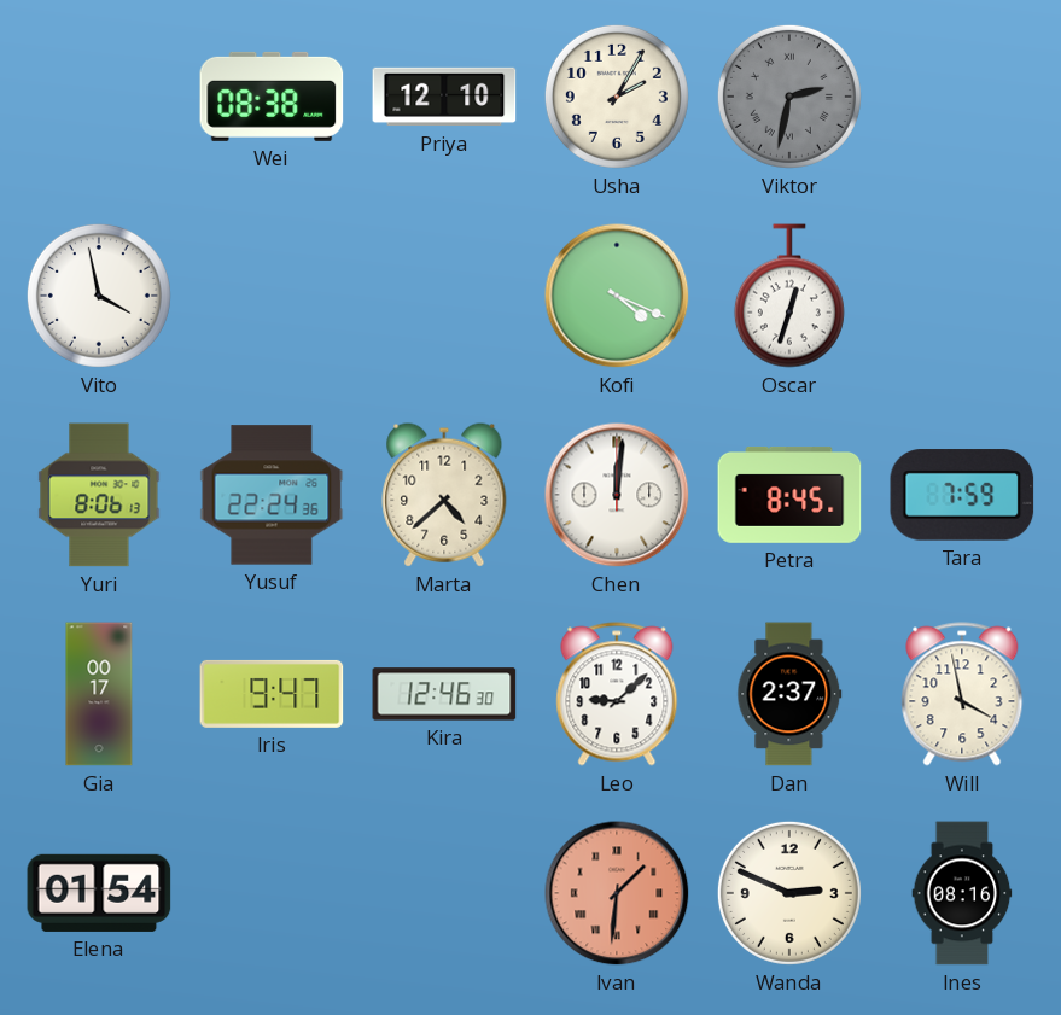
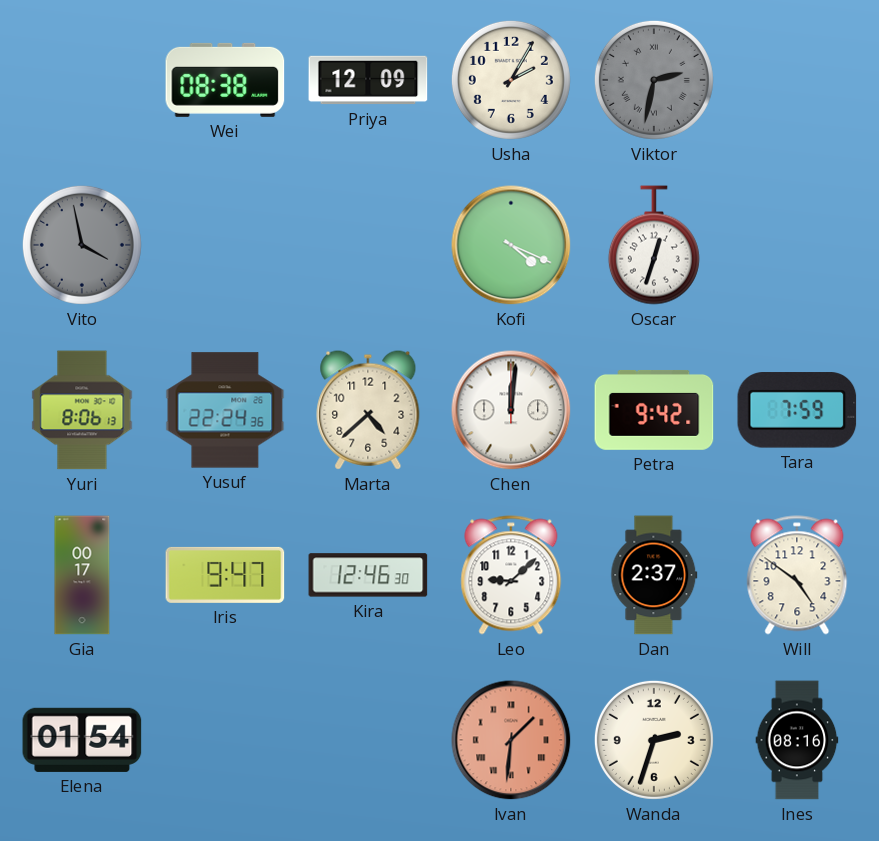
Priya: 12:10 -> 12:09
Vito dial: white -> grey
Petra: 8:45 -> 9:42
Will: 3:58 -> 4:51
Wanda: 2:49 -> 2:33
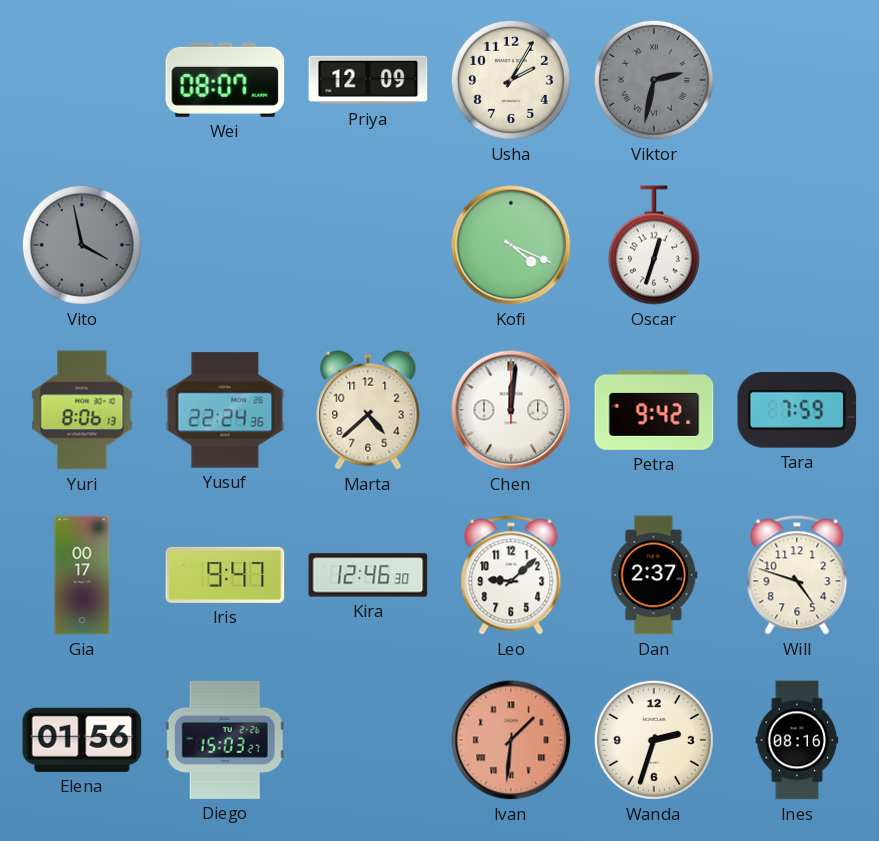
Wei: 08:38 -> 08:07
Will: 4:51 -> 4:48
Elena: 01:54 -> 01:56
Diego: none -> 15:03
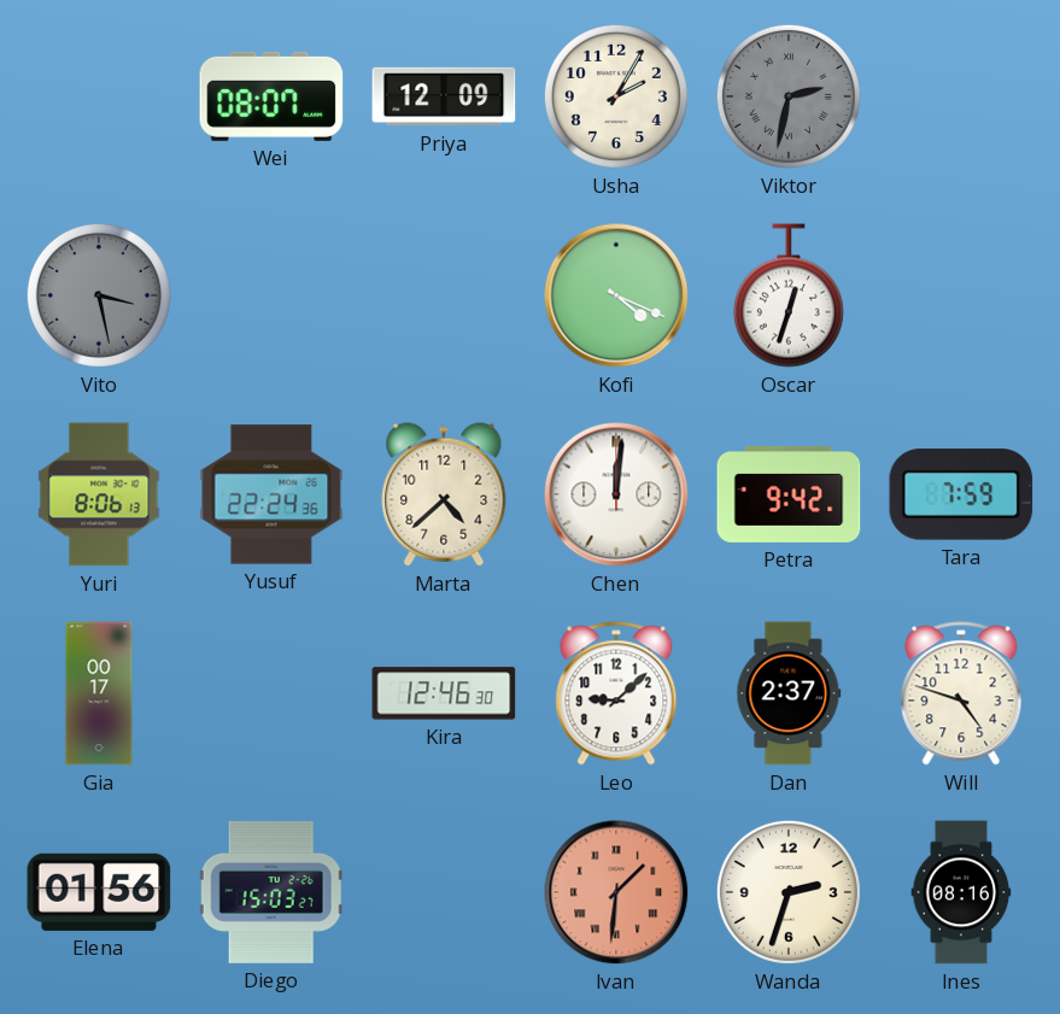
Vito: 3:58 -> 3:28
Iris: 9:47 -> none
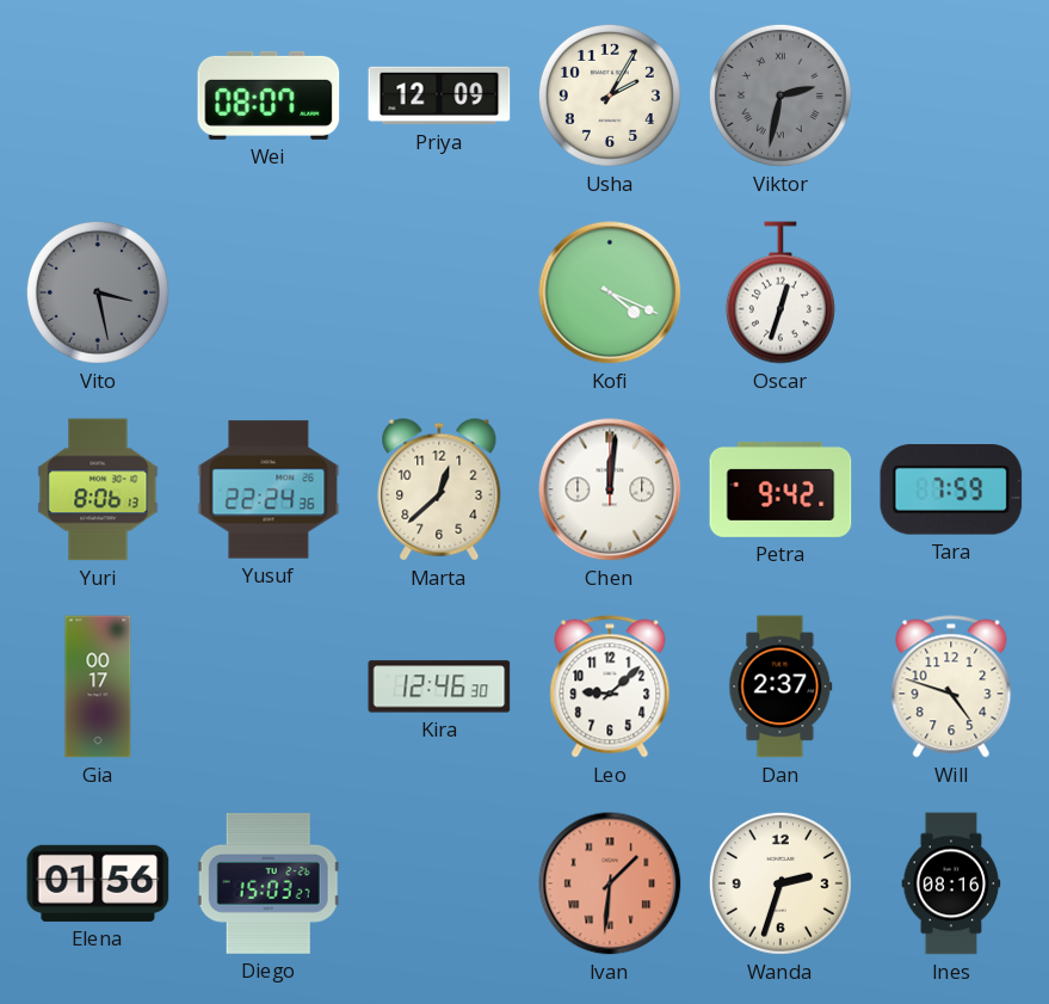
Marta: 4:38 -> 12:38
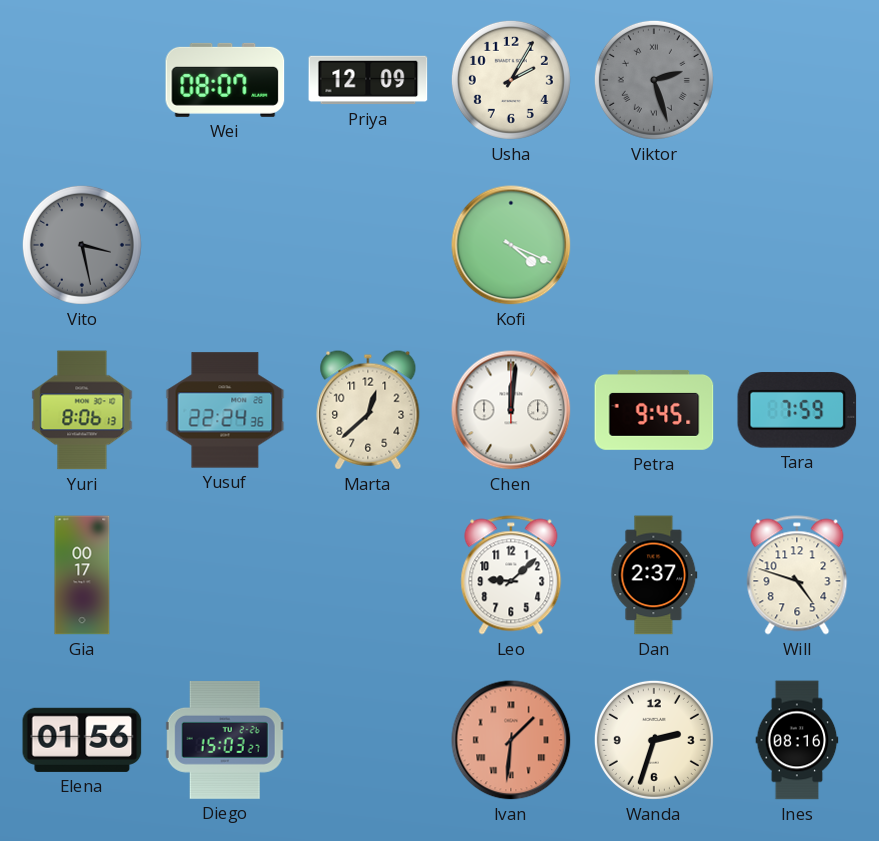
Viktor: 2:32 -> 2:27
Oscar: 12:33 -> none
Petra: 9:42 -> 9:45
Kira: 12:46 -> none
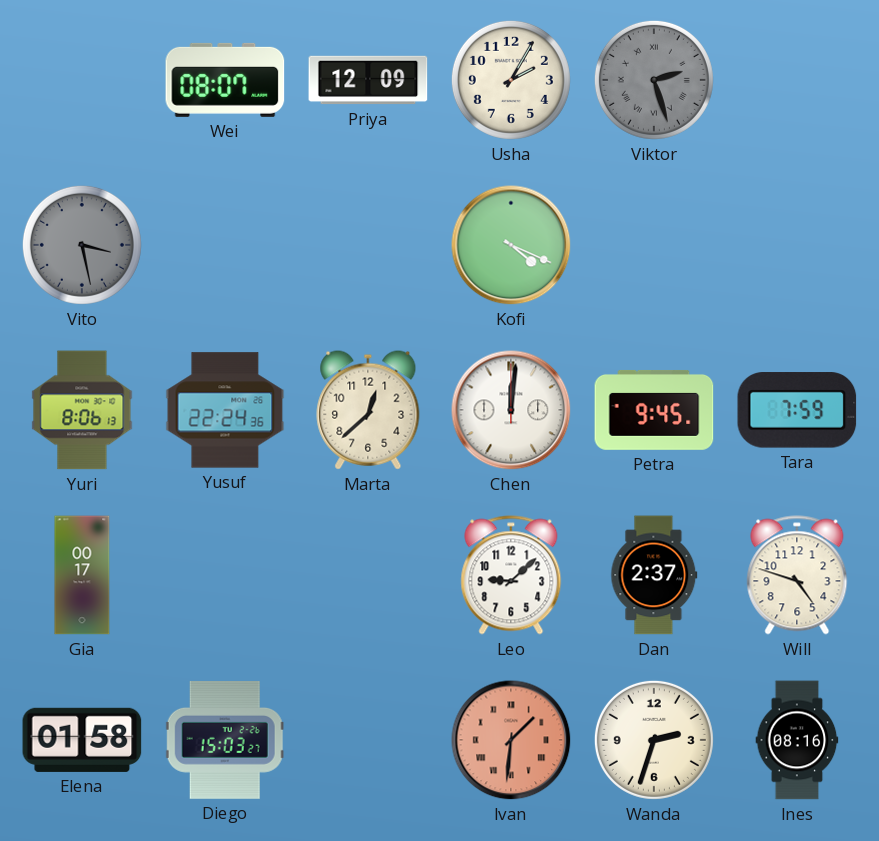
Elena: 01:56 -> 01:58
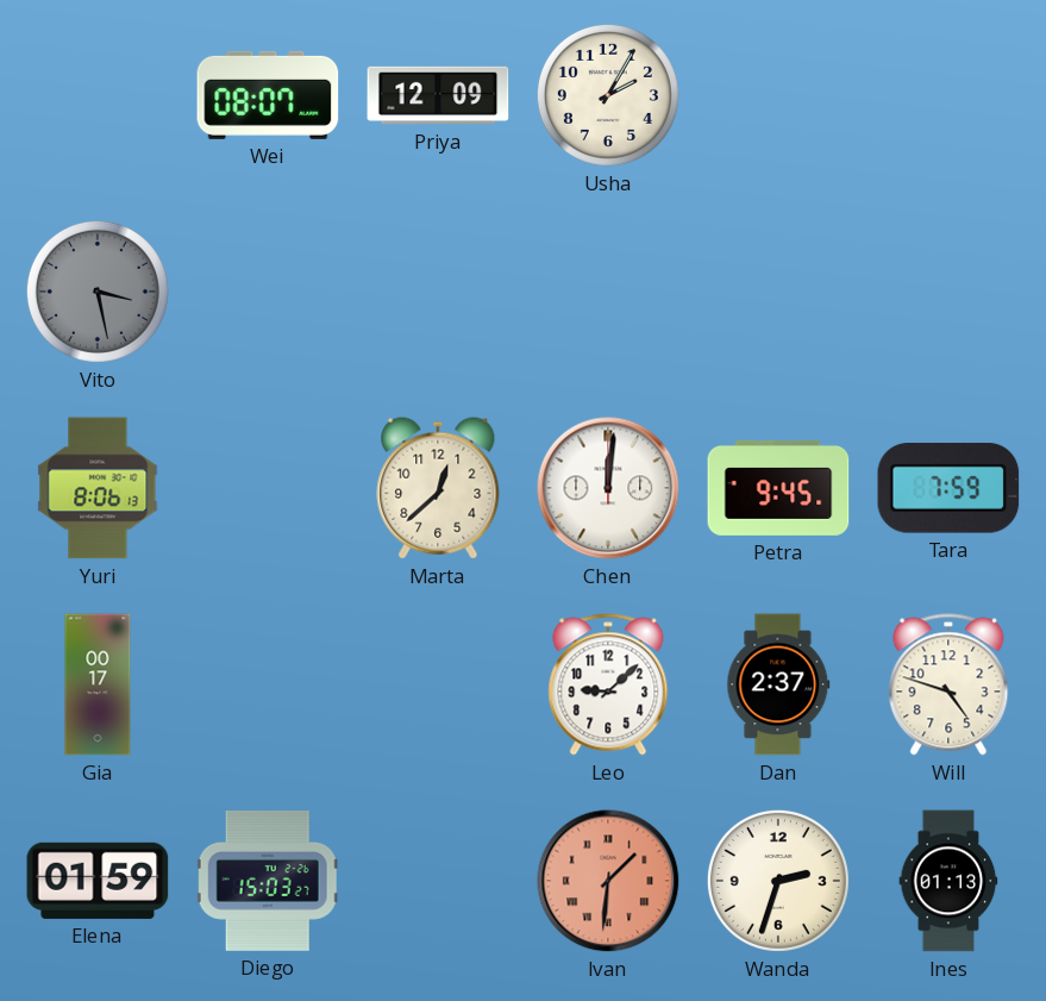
Viktor: 2:27 -> none
Kofi: 4:19 -> none
Yusuf: 22:24 -> none
Elena: 01:58 -> 01:59
Ines: 08:16 -> 01:13
